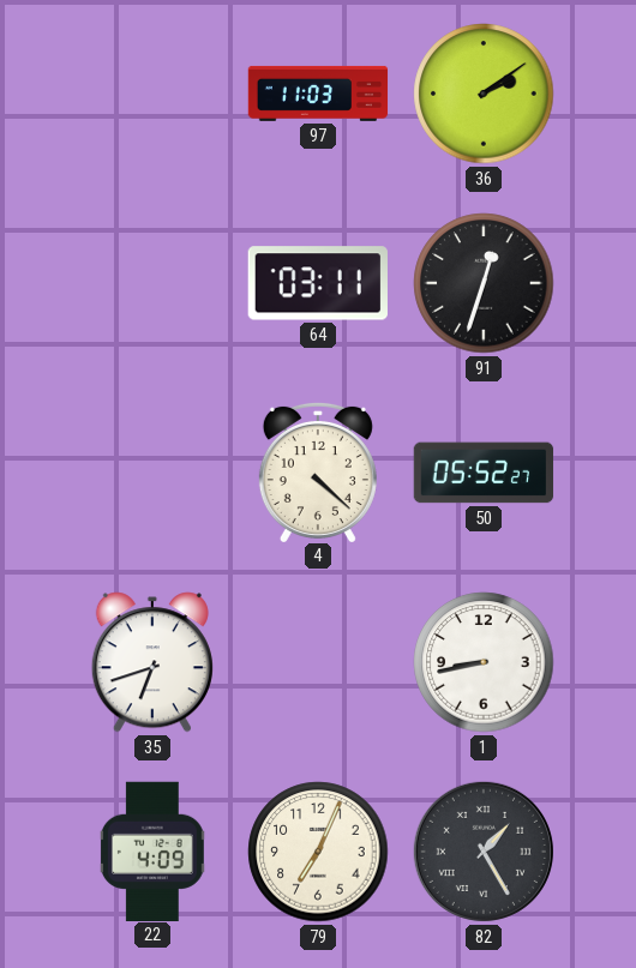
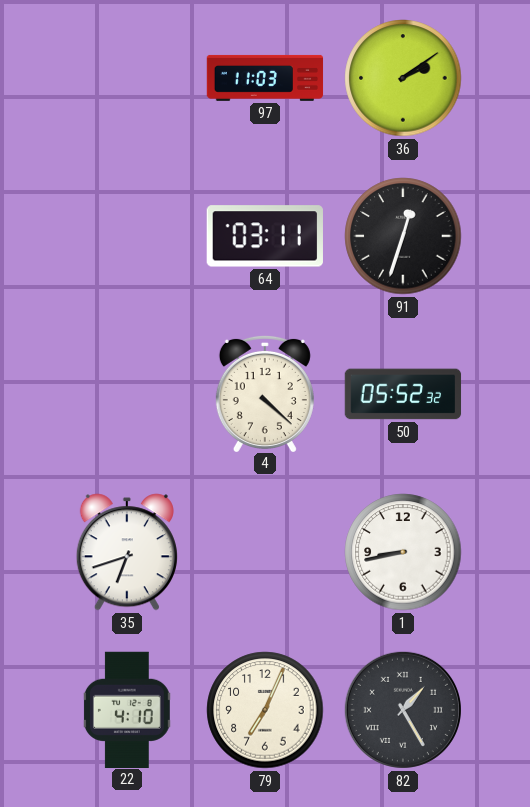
50: 05:52:27 -> 05:52:32
22: 4:09 -> 4:10
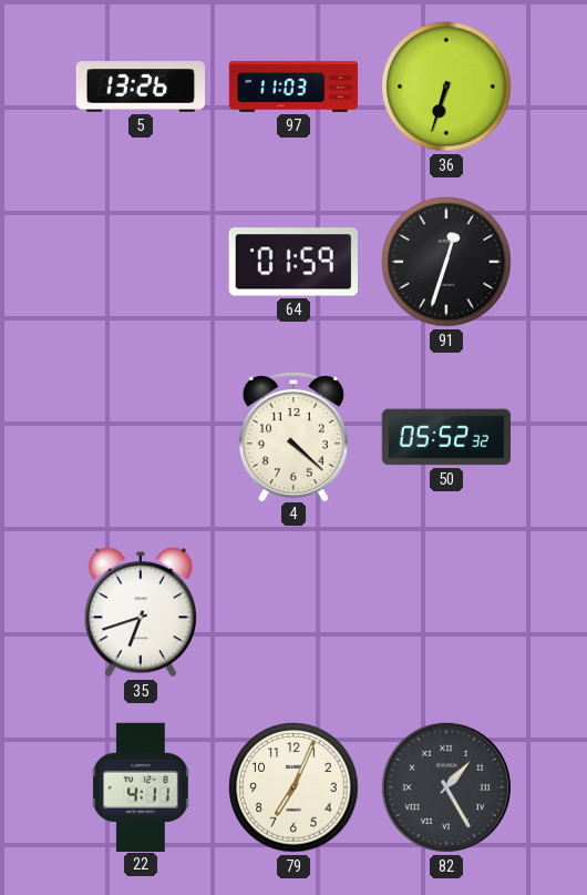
5: none -> 13:26
36: 2:09 -> 6:33
64: 03:11 -> 01:59
1: 8:43 -> none
22: 4:10 -> 4:11
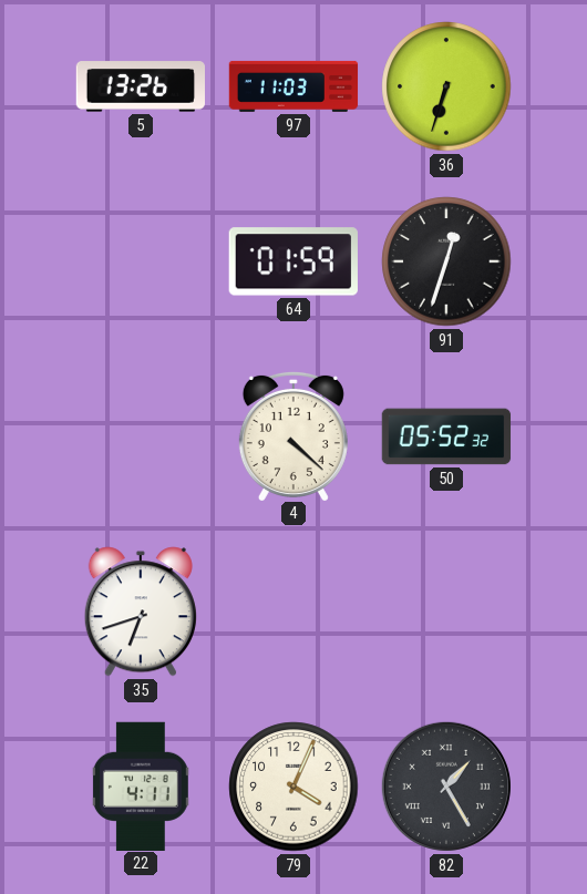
79: 7:04 -> 4:04
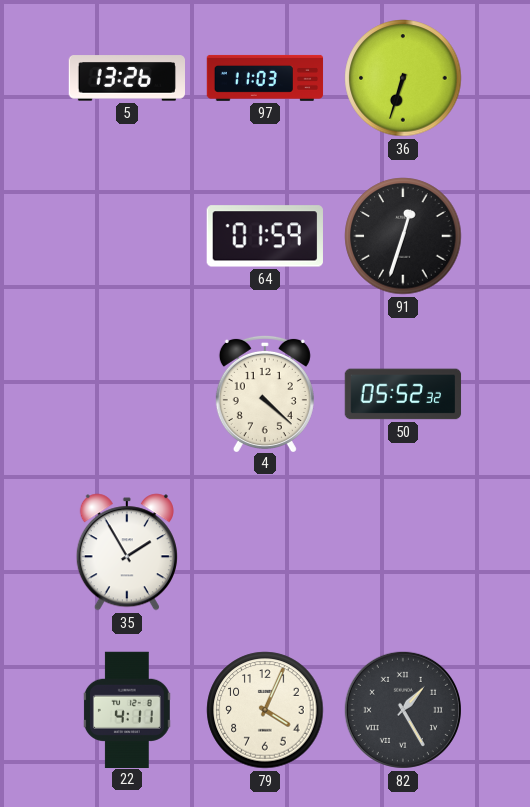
35: 6:42 -> 1:55
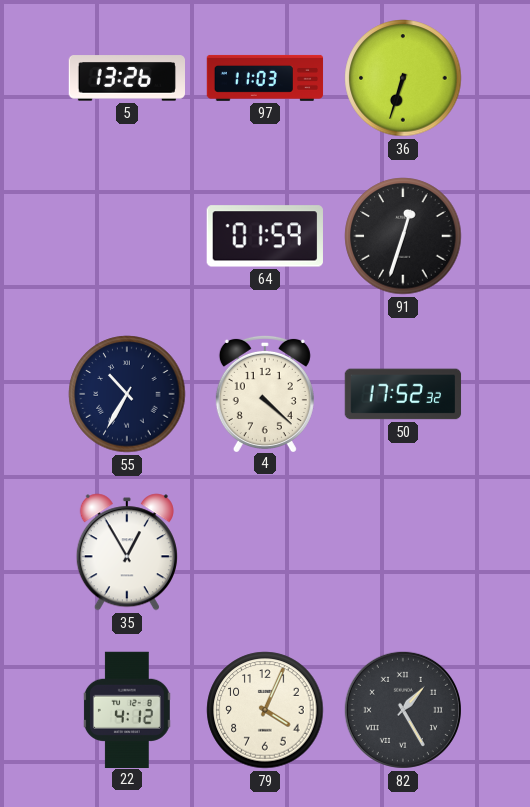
55: none -> 10:35
50: 05:52 -> 17:52
35: 1:55 -> 12:55
22: 4:11 -> 4:12
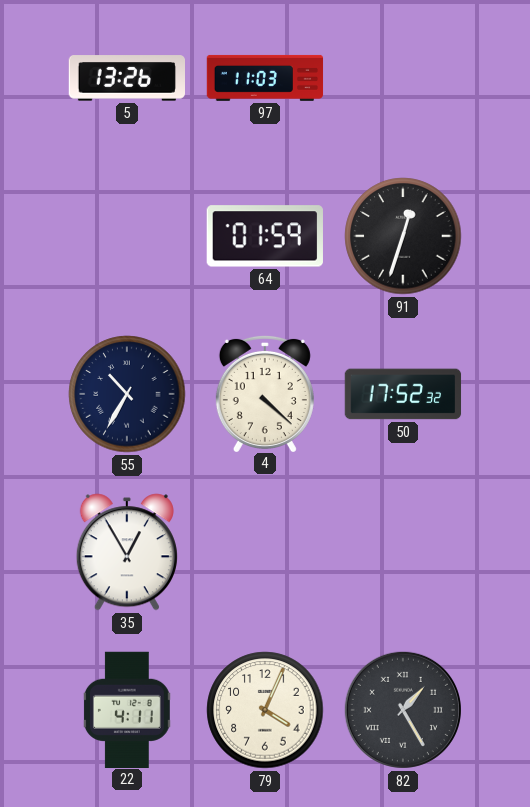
36: 6:33 -> none
22: 4:12 -> 4:11
